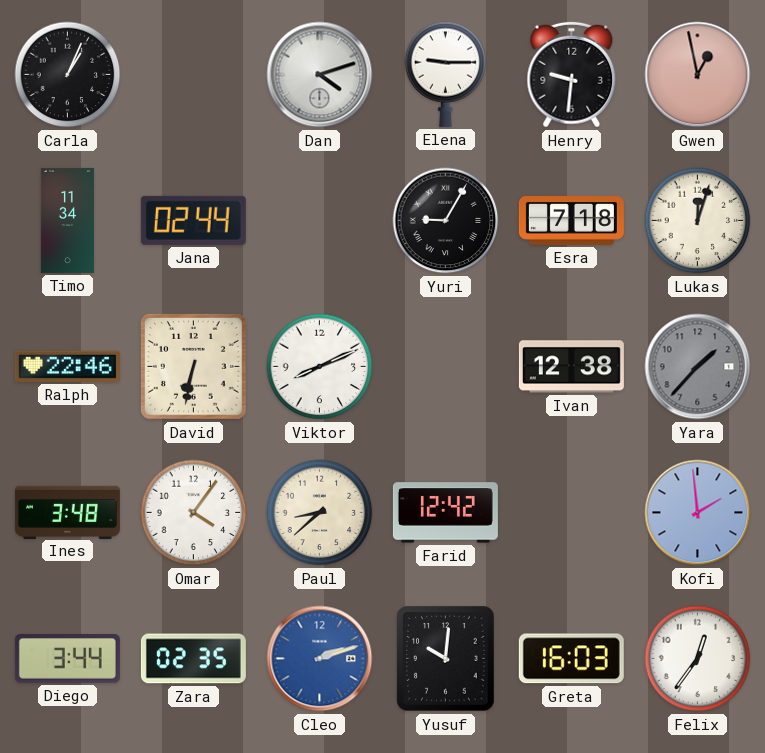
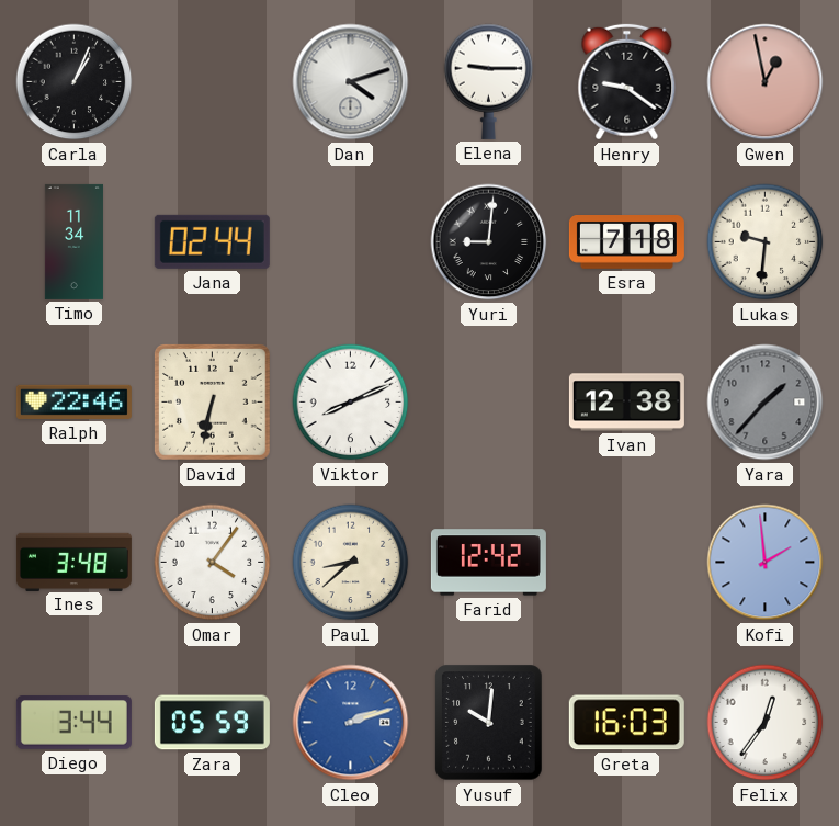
Henry: 9:31 -> 9:21
Yuri: 9:05 -> 9:01
Lukas: 12:03 -> 9:31
Zara: 02:35 -> 05:59
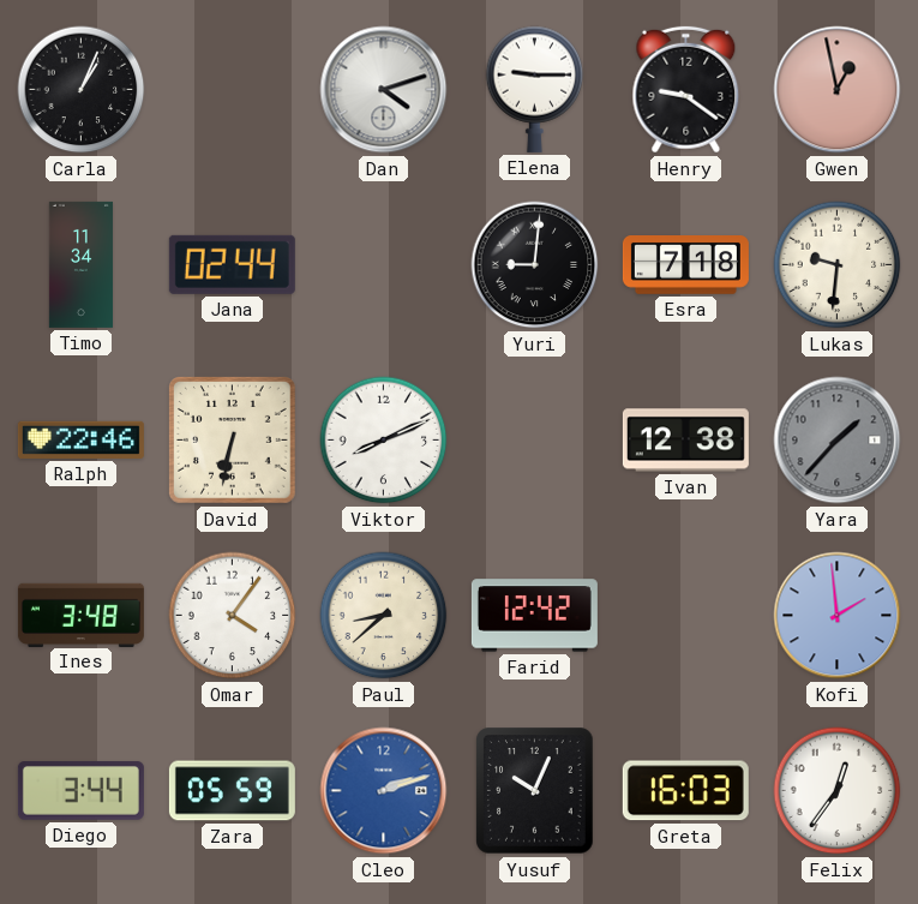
Yusuf: 10:01 -> 10:04
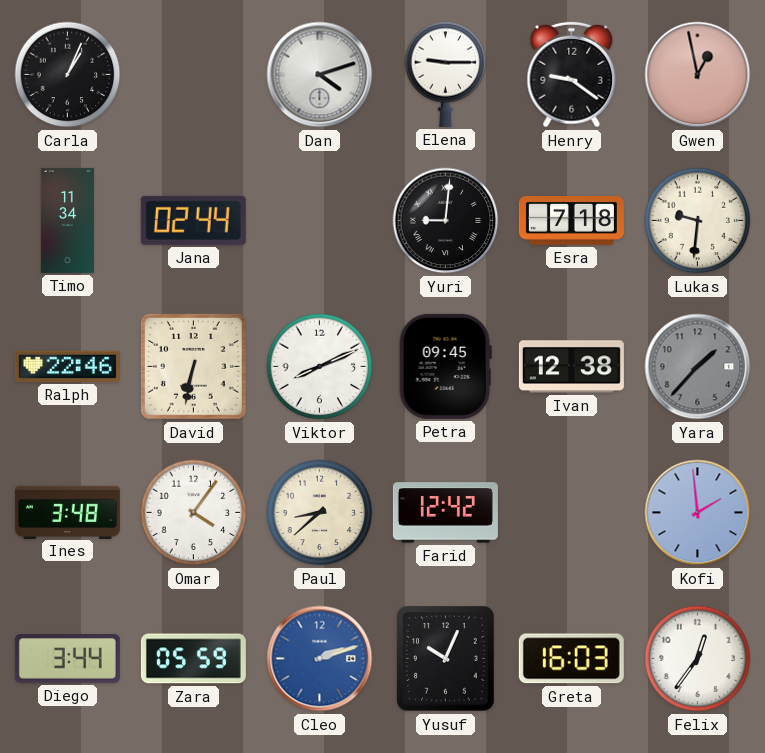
Petra: none -> 09:45
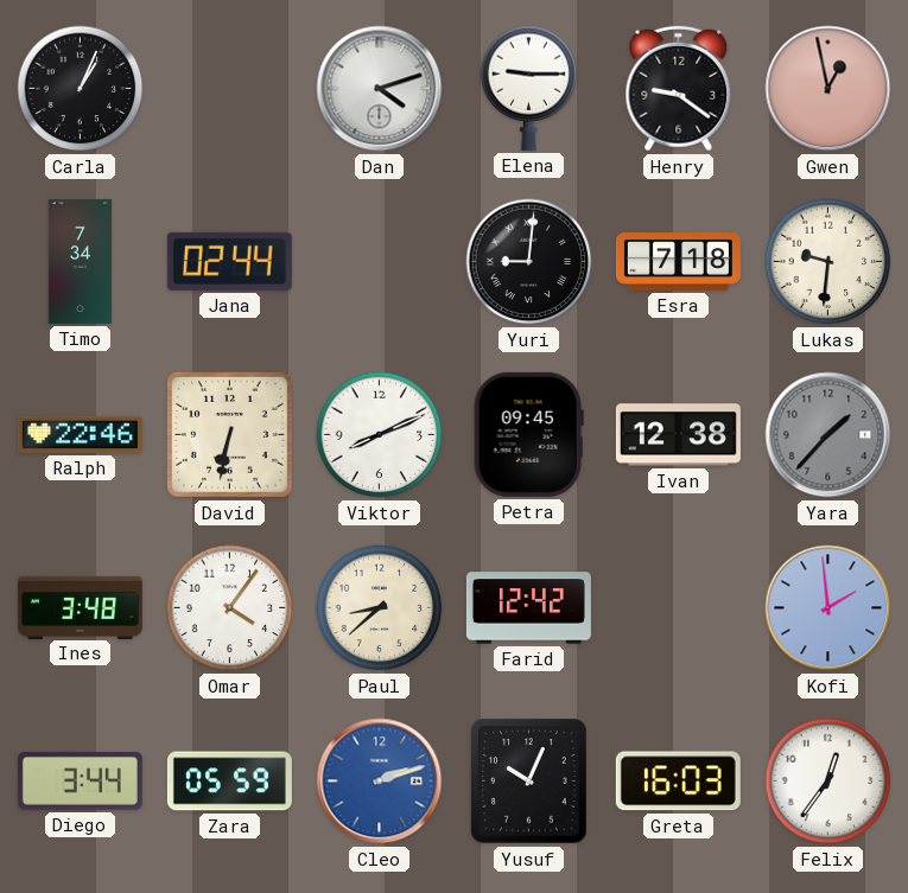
Timo: 11:34 -> 7:34
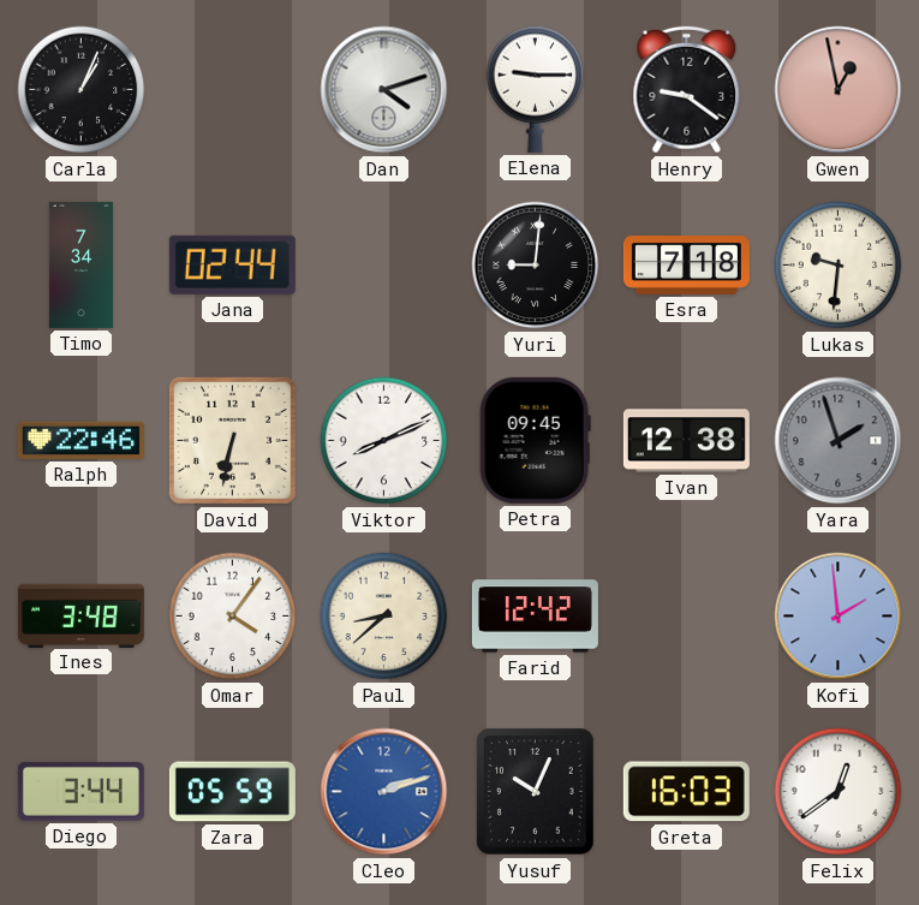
Yara: 1:37 -> 1:57
Felix: 12:36 -> 12:39
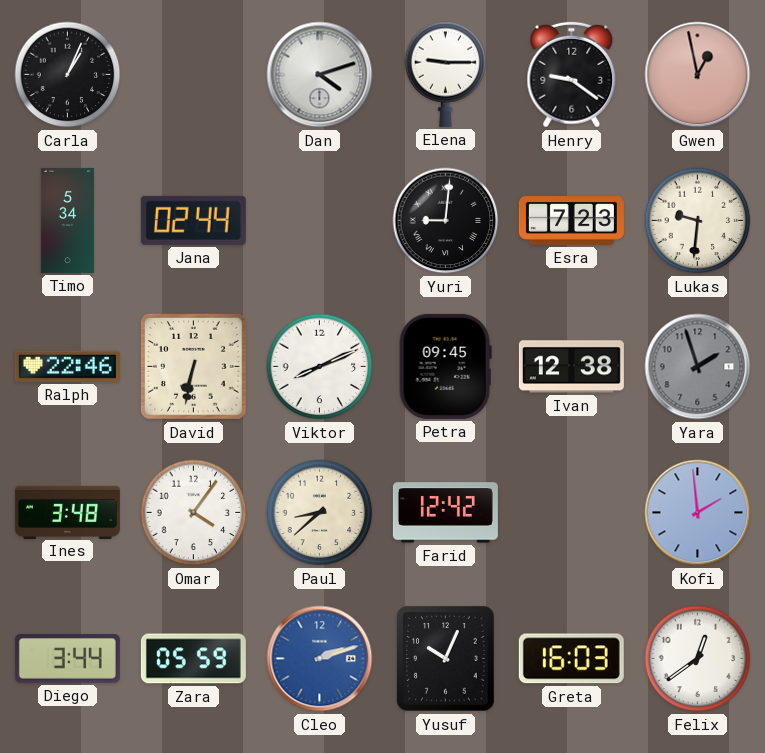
Timo: 7:34 -> 5:34
Esra: 7:18 -> 7:23
